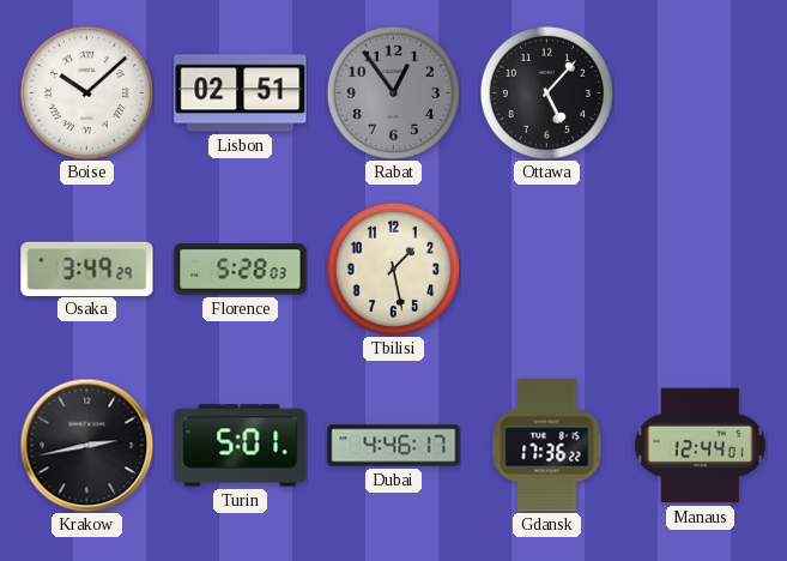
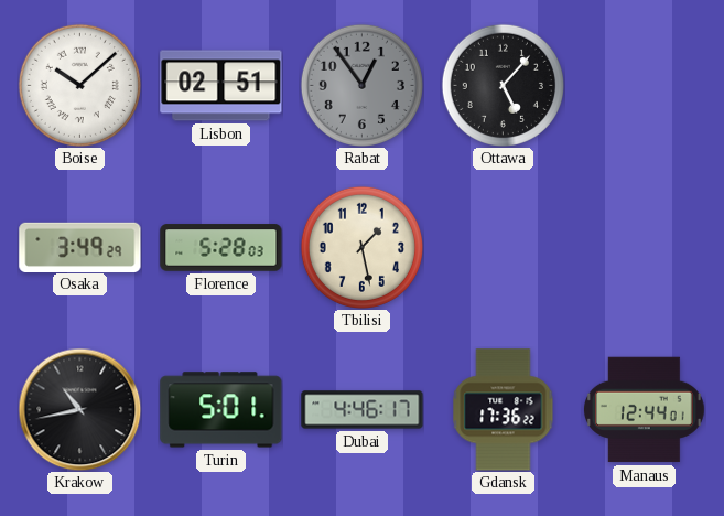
Krakow: 2:43 -> 10:43
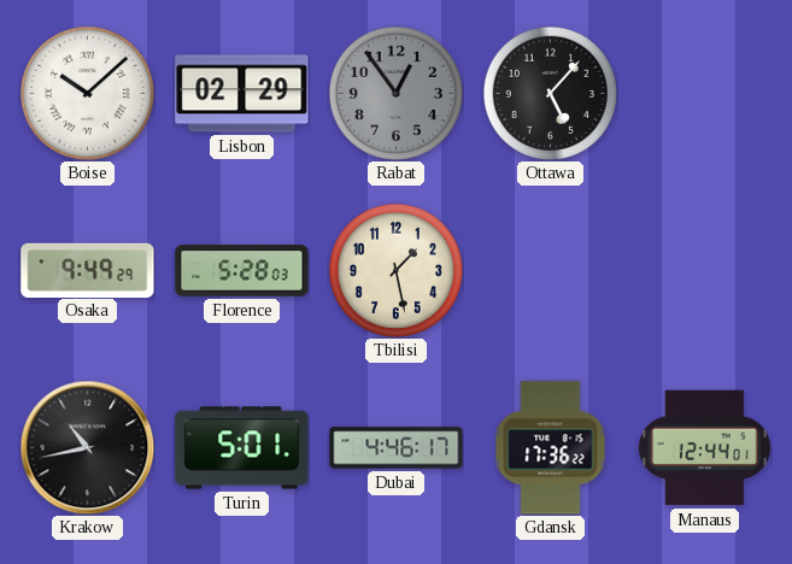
Lisbon: 02:51 -> 02:29
Osaka: 3:49 -> 9:49
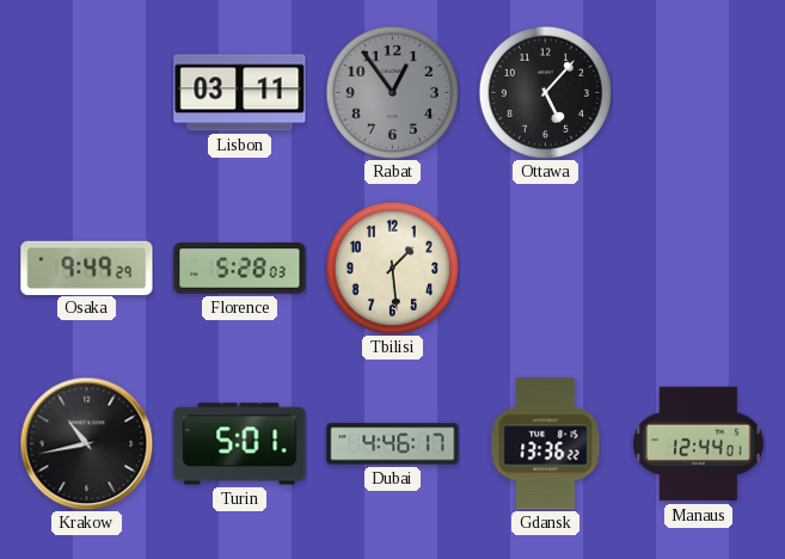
Boise: 10:08 -> none
Lisbon: 02:29 -> 03:11
Tbilisi: 1:28 -> 1:29
Gdansk: 17:36 -> 13:36
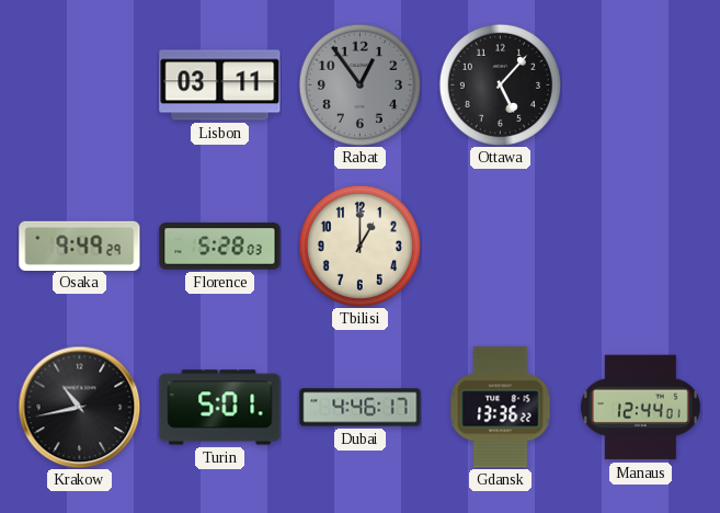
Tbilisi: 1:29 -> 1:00
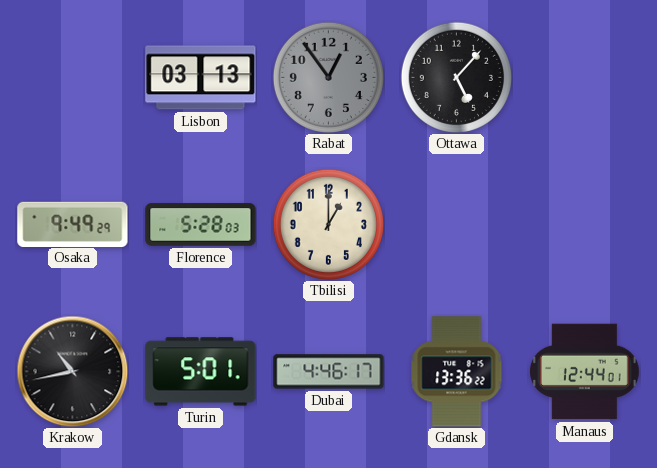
Lisbon: 03:11 -> 03:13
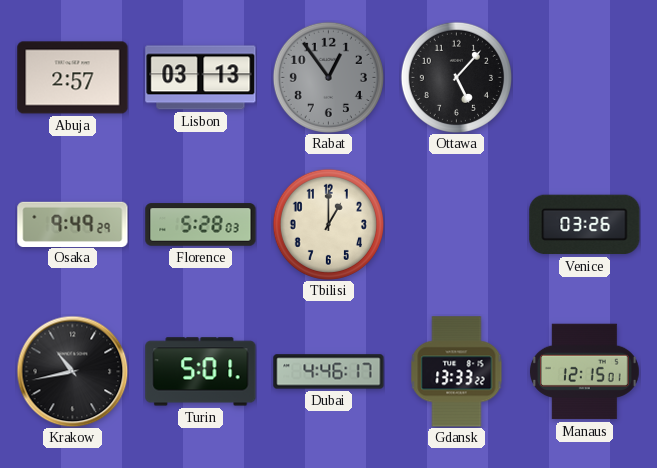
Abuja: none -> 2:57
Venice: none -> 03:26
Gdansk: 13:36 -> 13:33
Manaus: 12:44 -> 12:15
